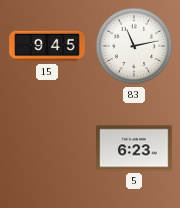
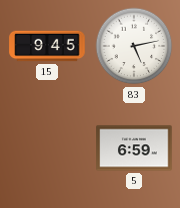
83: 11:13 -> 5:13
5: 6:23 -> 6:59
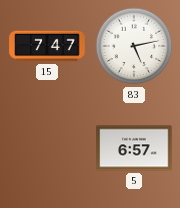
15: 9:45 -> 7:47
5: 6:59 -> 6:57
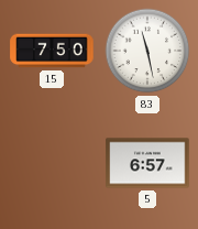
15: 7:47 -> 7:50
83: 5:13 -> 11:28
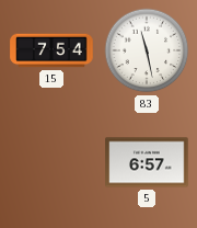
15: 7:50 -> 7:54
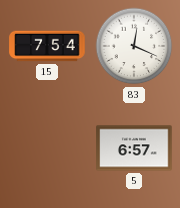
83: 11:28 -> 12:19
